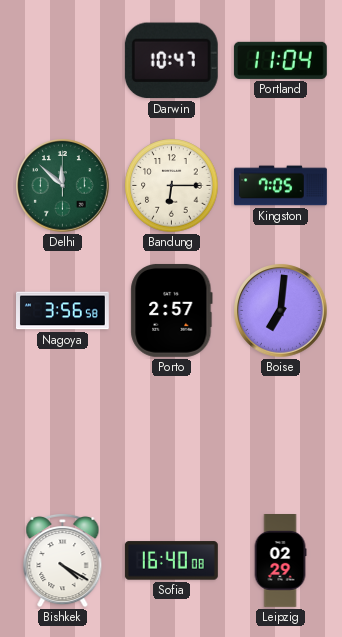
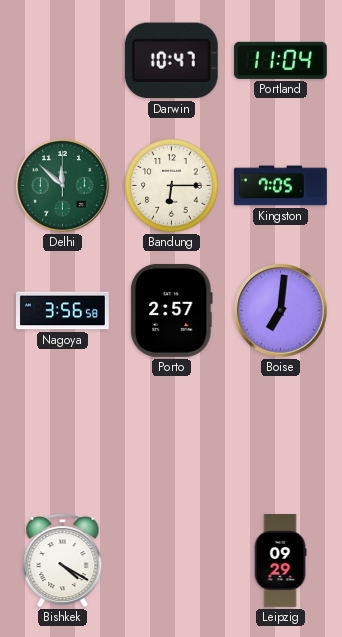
Sofia: 16:40 -> none
Leipzig: 02:29 -> 09:29
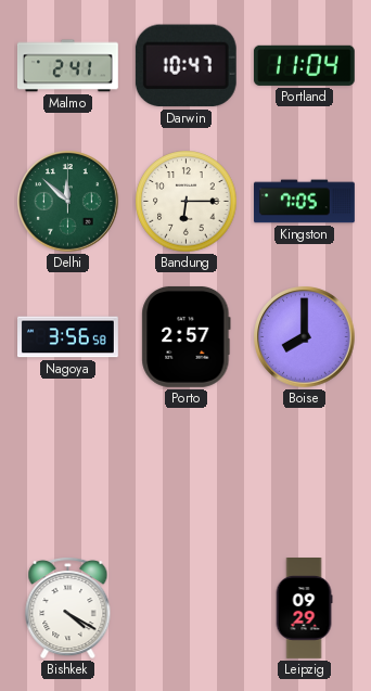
Malmo: none -> 2:41
Boise: 7:01 -> 8:00
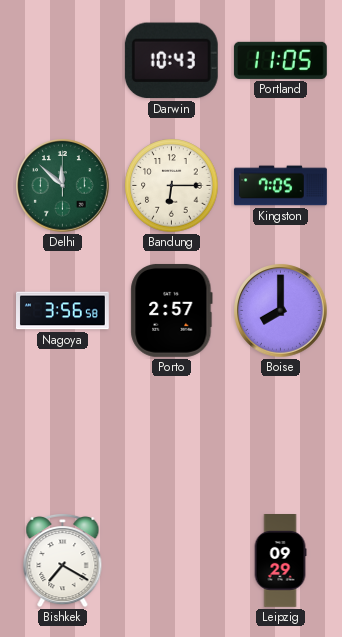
Malmo: 2:41 -> none
Darwin: 10:47 -> 10:43
Portland: 11:04 -> 11:05
Bishkek: 4:20 -> 7:20
